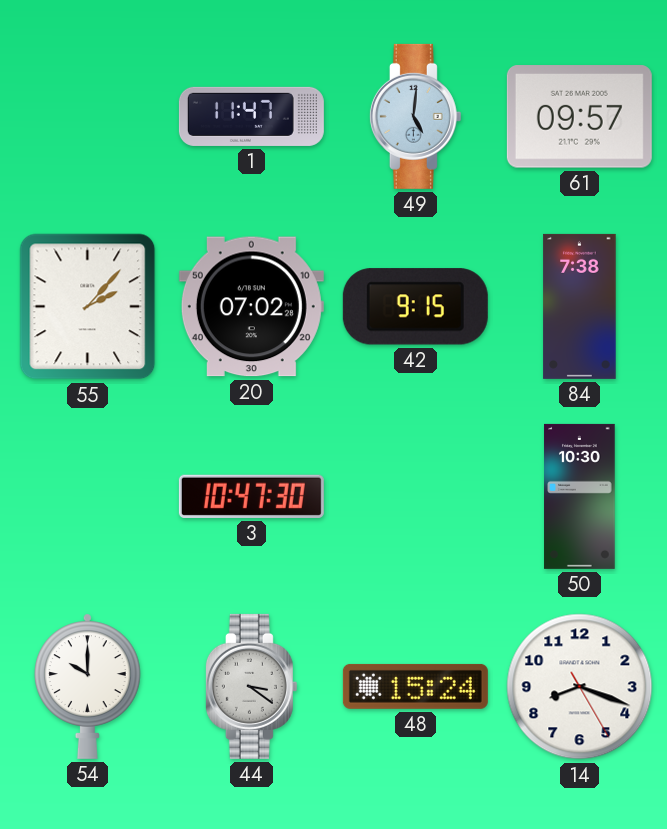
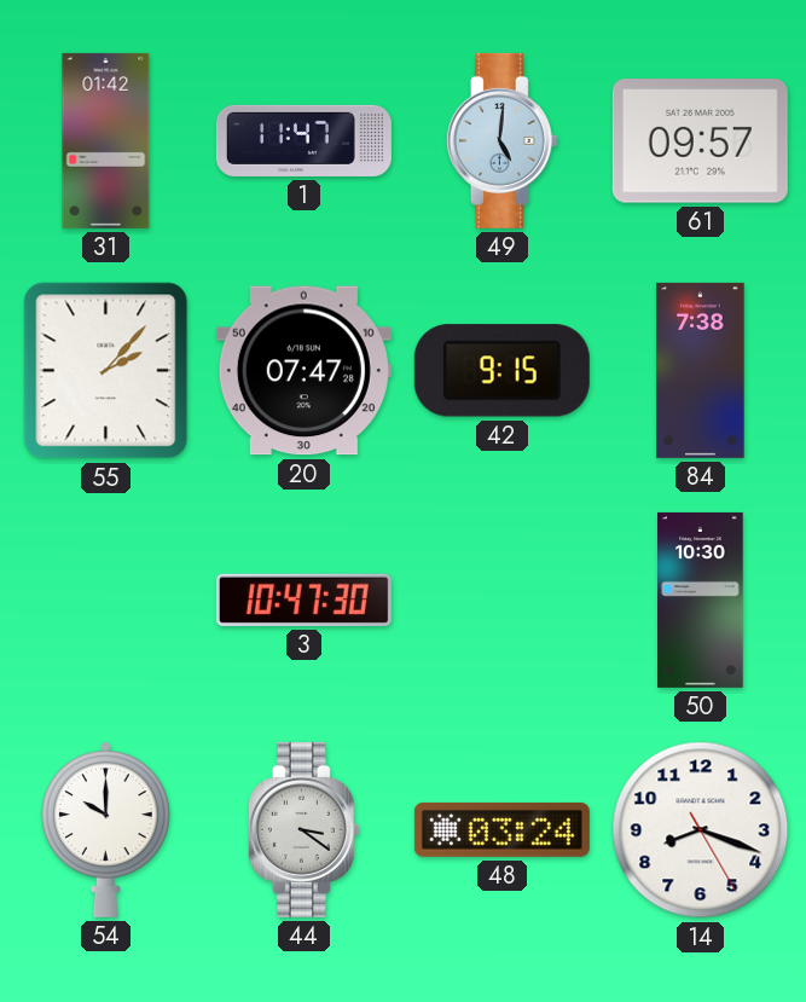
31: none -> 01:42
20: 07:02 -> 07:47
48: 15:24 -> 03:24
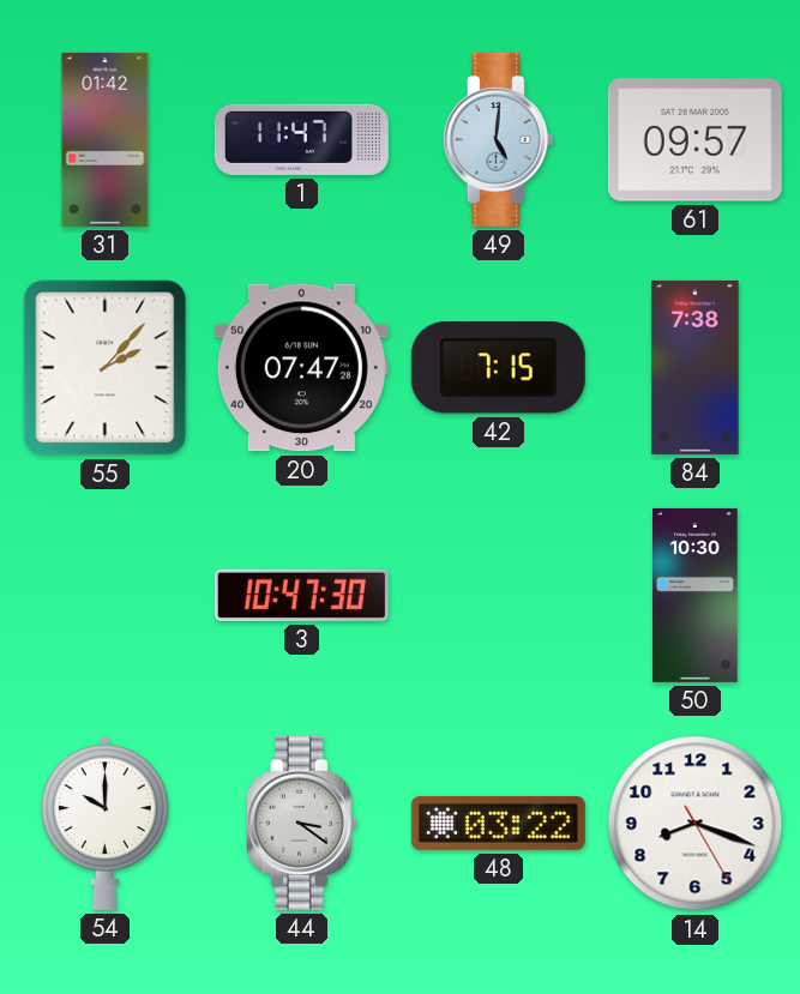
42: 9:15 -> 7:15
48: 03:24 -> 03:22
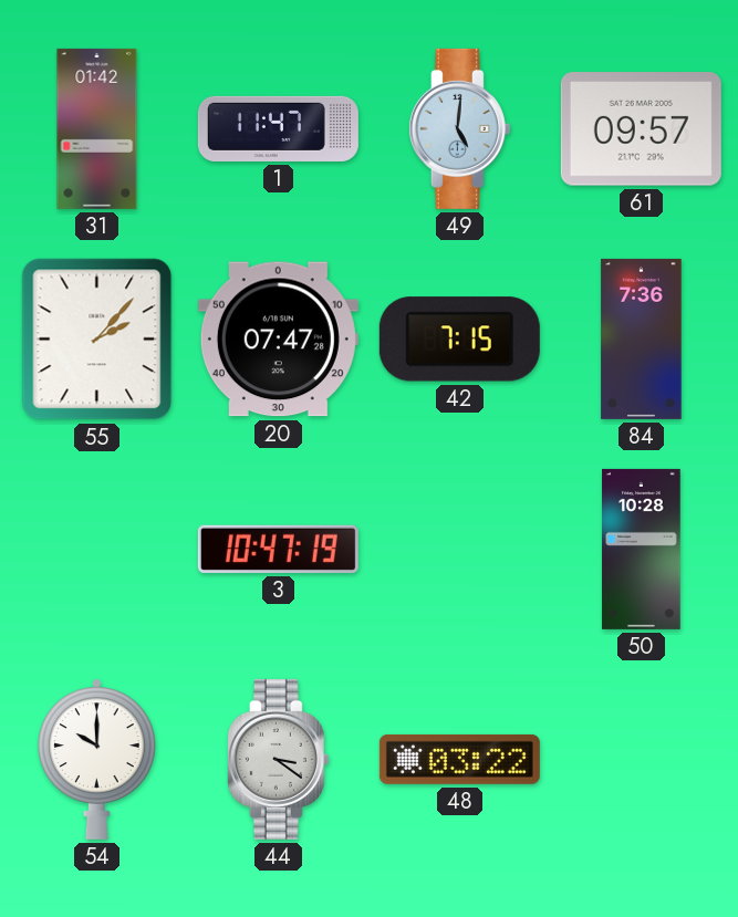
84: 7:38 -> 7:36
3: 10:47:30 -> 10:47:19
50: 10:30 -> 10:28
14: 8:18 -> none
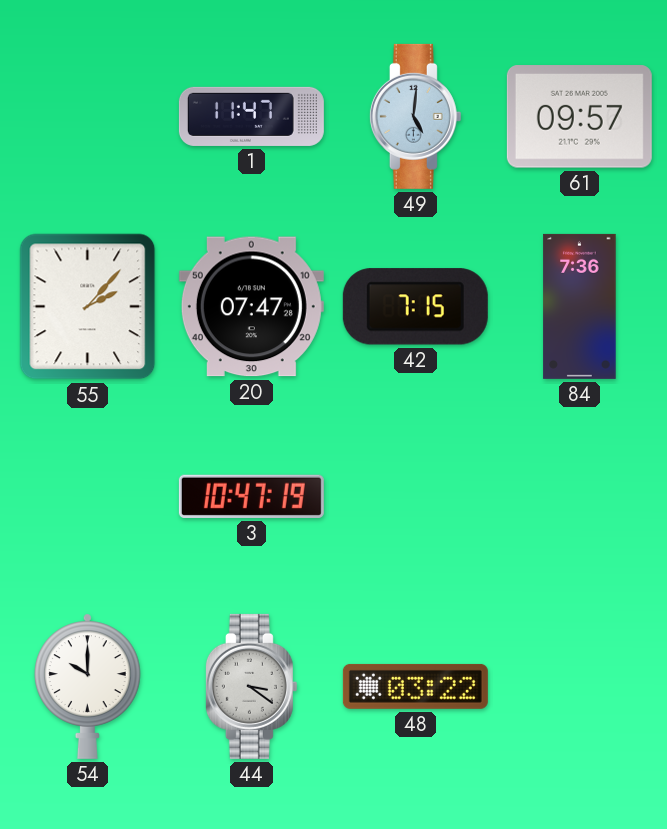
31: 01:42 -> none
50: 10:28 -> none
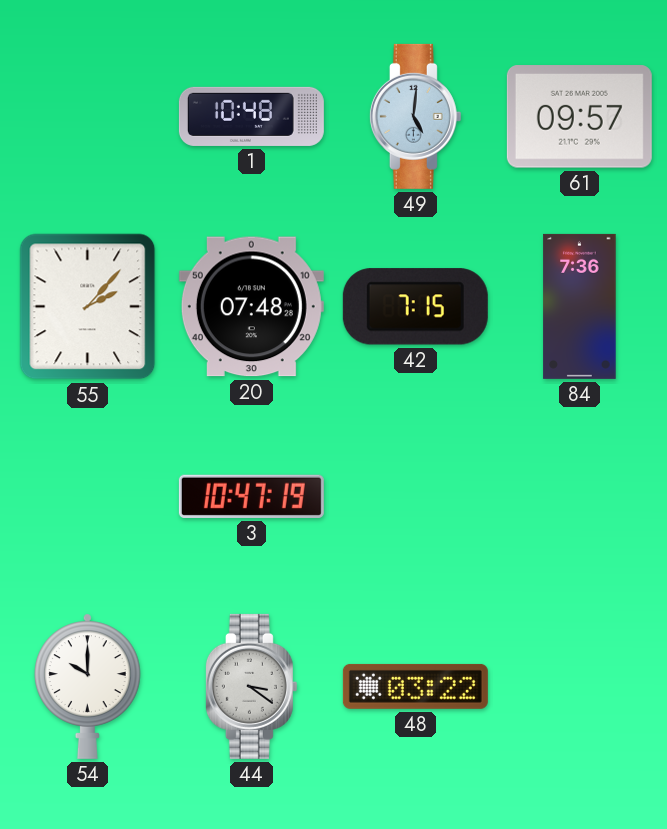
1: 11:47 -> 10:48
20: 07:47 -> 07:48
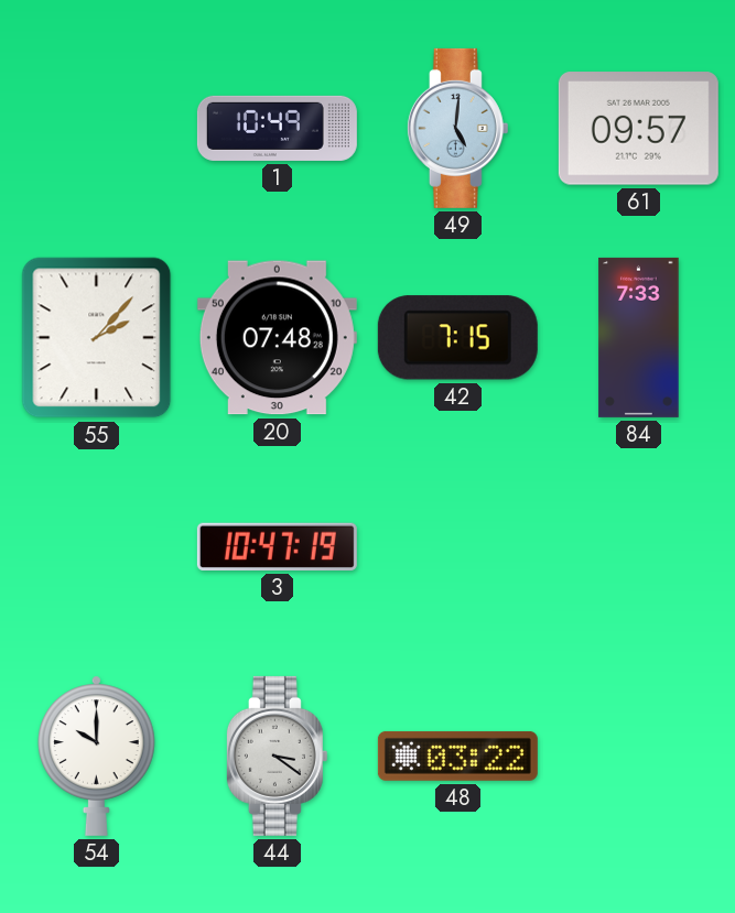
1: 10:48 -> 10:49
84: 7:36 -> 7:33
